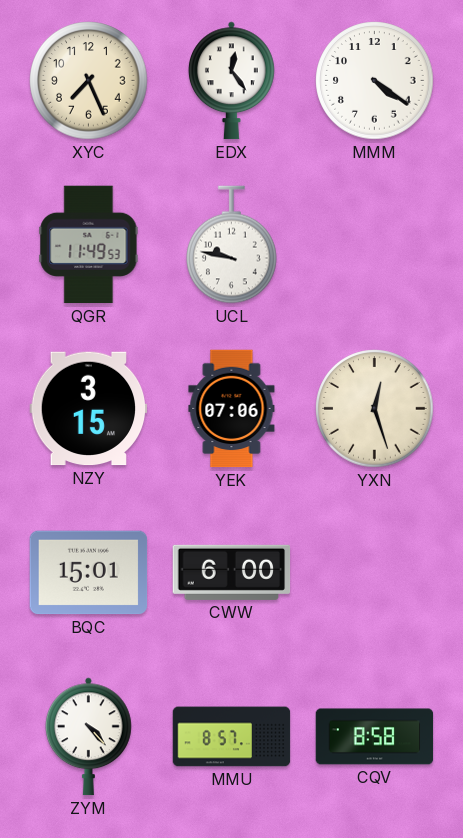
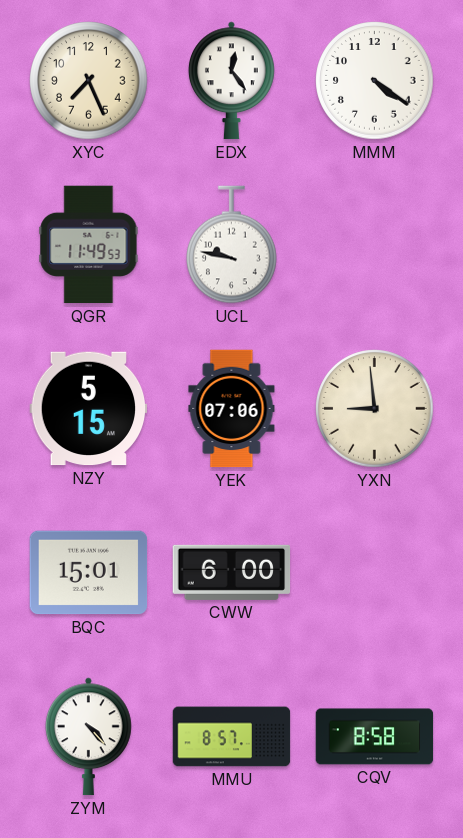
NZY: 3:15 -> 5:15
YXN: 12:27 -> 8:59
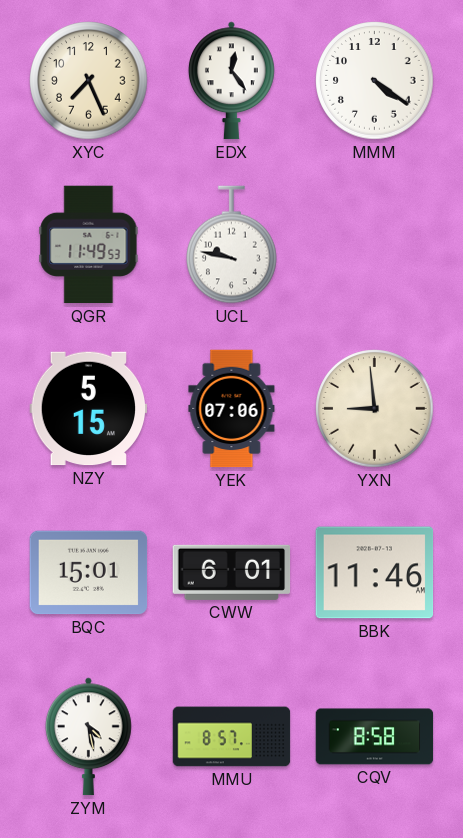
CWW: 6:00 -> 6:01
BBK: none -> 11:46
ZYM: 4:23 -> 4:28
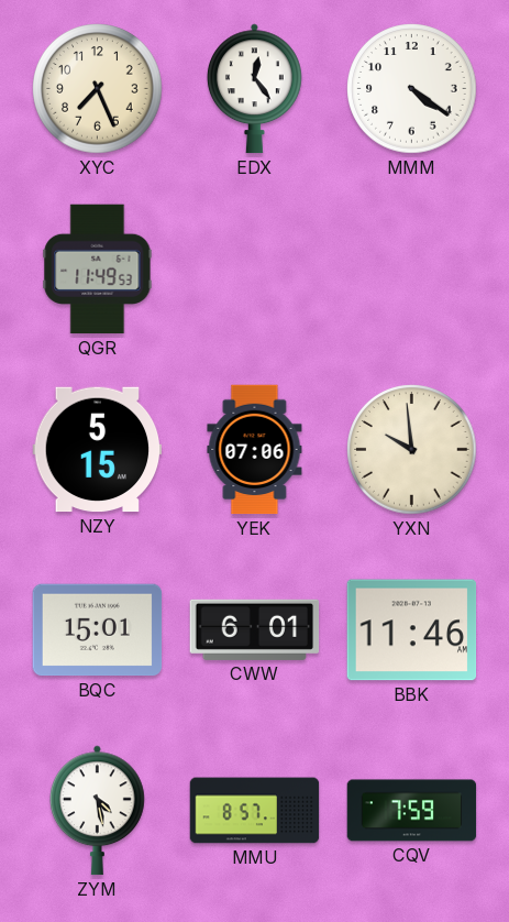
UCL: 9:47 -> none
YXN: 8:59 -> 9:59
CQV: 8:58 -> 7:59
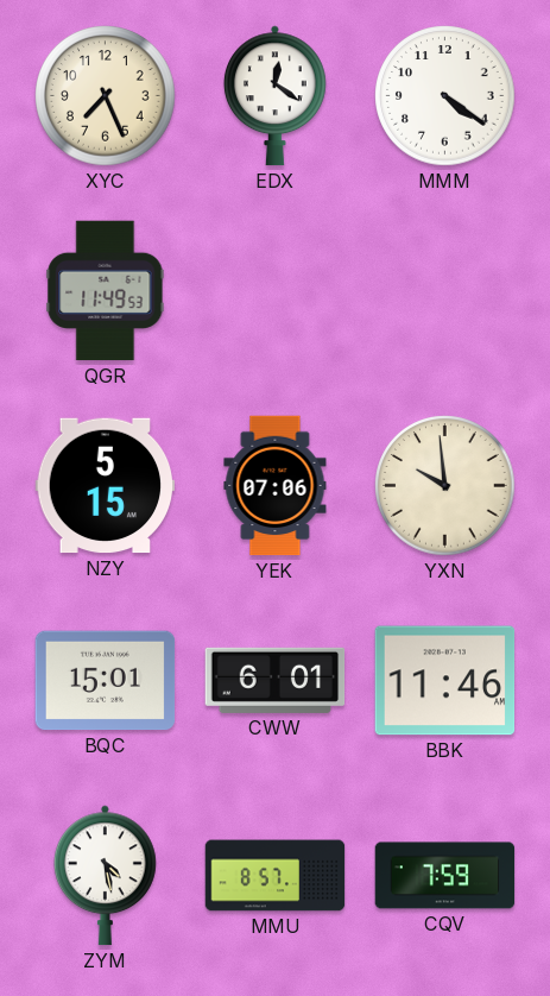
EDX: 12:24 -> 12:21
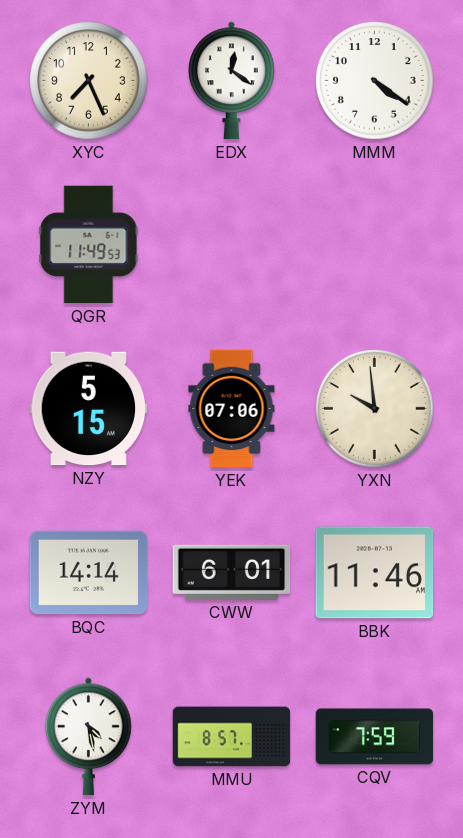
BQC: 15:01 -> 14:14
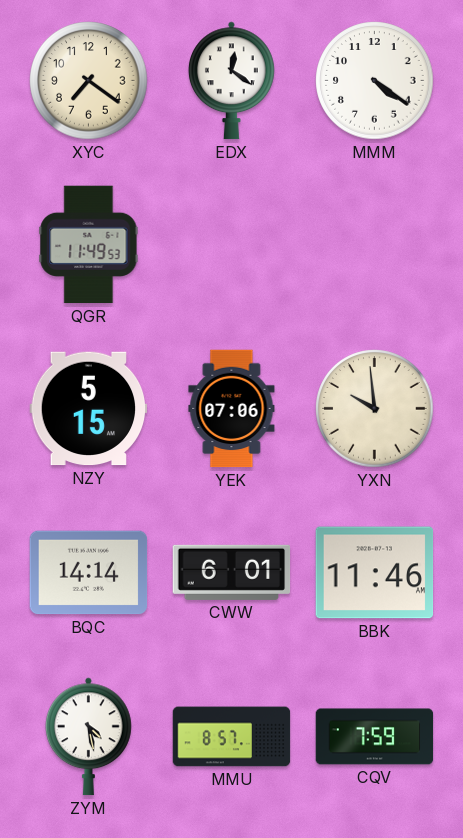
XYC: 7:26 -> 7:21
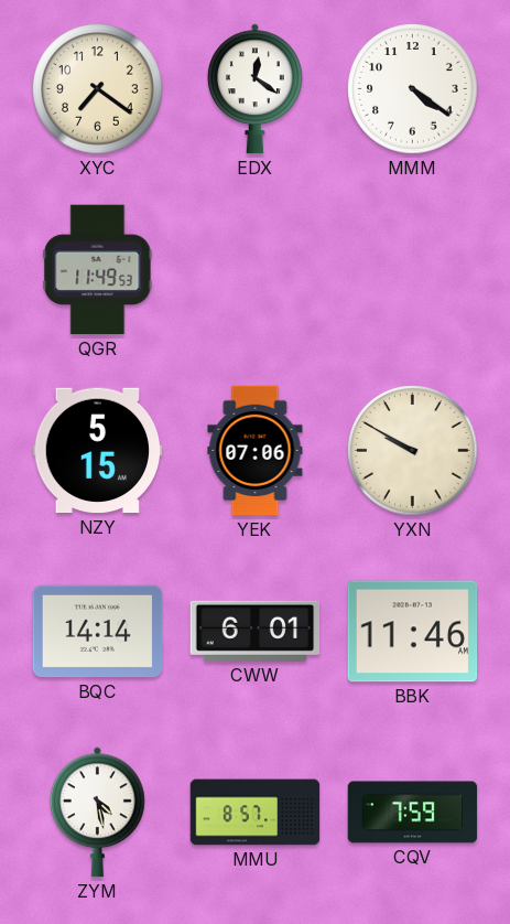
YXN: 9:59 -> 9:50
